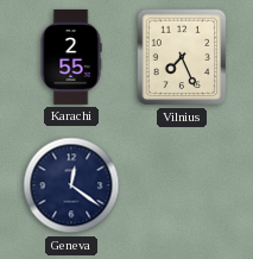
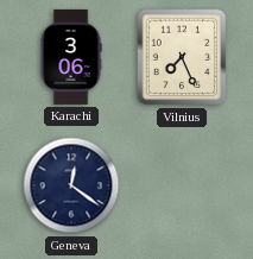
Karachi: 2:55 -> 3:06
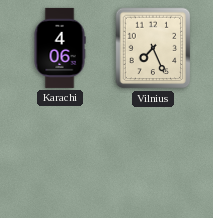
Karachi: 3:06 -> 4:06
Geneva: 12:21 -> none
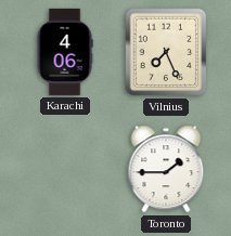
Toronto: none -> 1:45
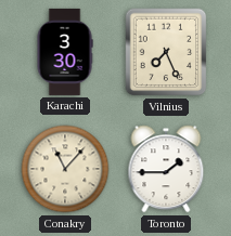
Karachi: 4:06 -> 3:30
Conakry: none -> 11:07
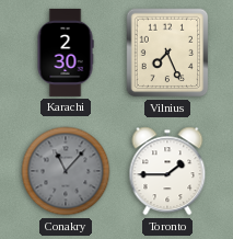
Karachi: 3:30 -> 2:30
Conakry dial: cream -> grey
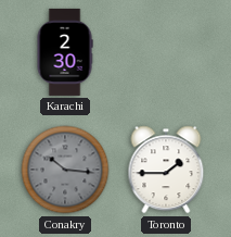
Vilnius: 7:26 -> none
Conakry: 11:07 -> 10:16
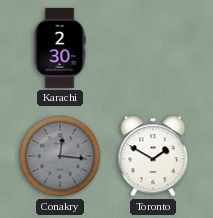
Conakry: 10:16 -> 12:16
Toronto: 1:45 -> 1:50
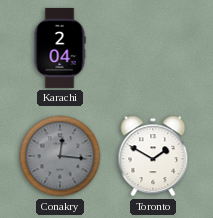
Karachi: 2:30 -> 2:04
